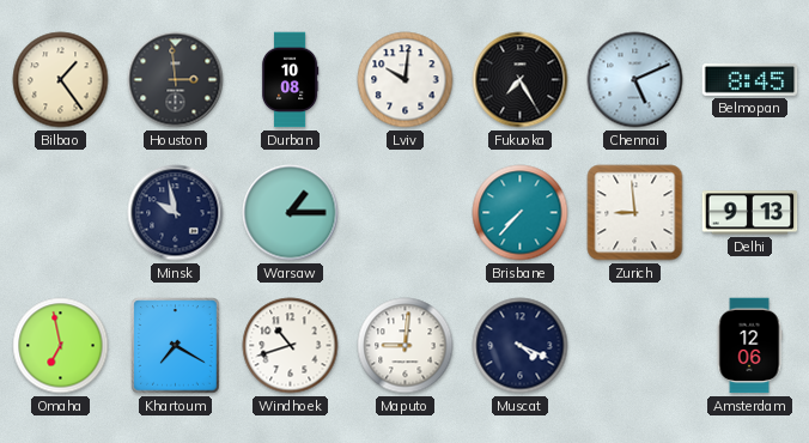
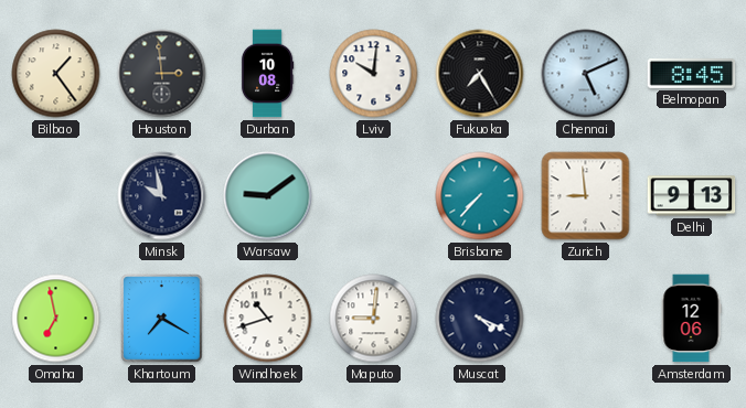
Warsaw: 1:15 -> 9:09
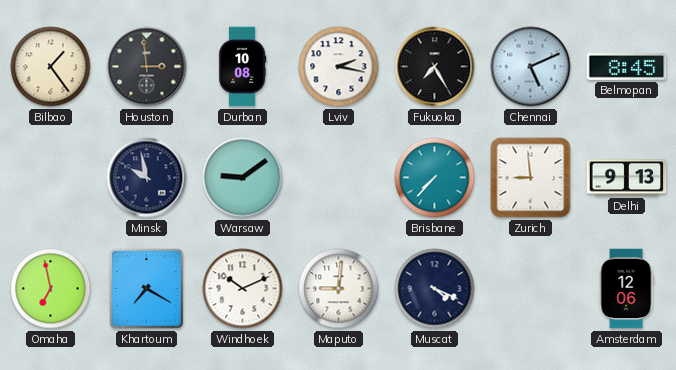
Lviv: 10:01 -> 2:17
Windhoek: 10:42 -> 10:11
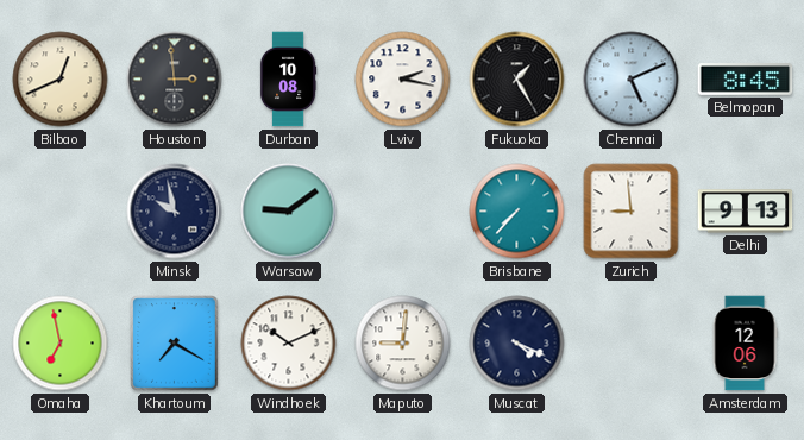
Bilbao: 1:24 -> 12:41
Fukuoka: 7:25 -> 1:25
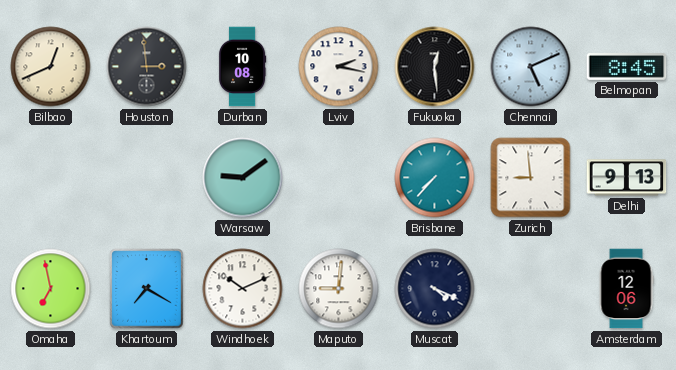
Fukuoka: 1:25 -> 12:29
Minsk: 9:58 -> none
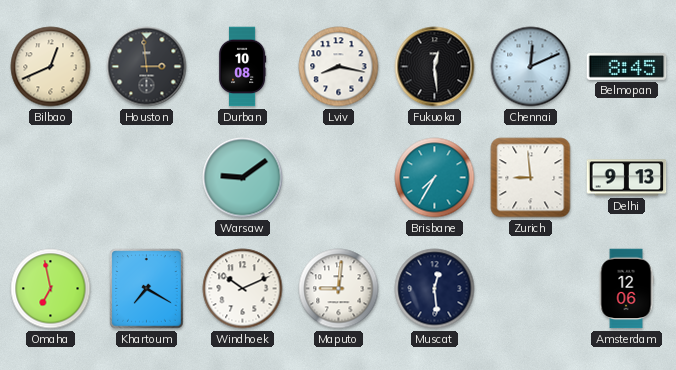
Lviv: 2:17 -> 8:17
Chennai: 5:11 -> 12:11
Brisbane: 7:37 -> 7:35
Muscat: 4:19 -> 12:29
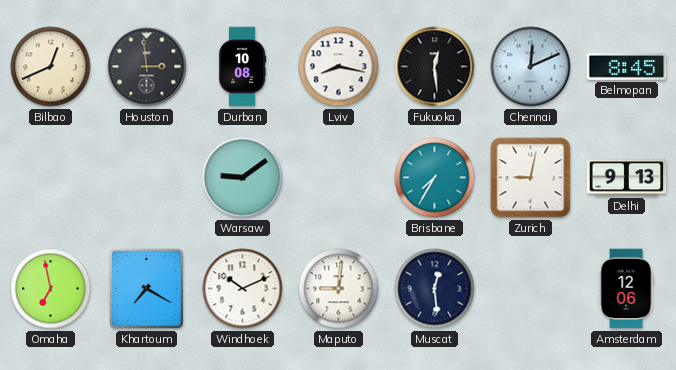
Zurich: 8:59 -> 9:02
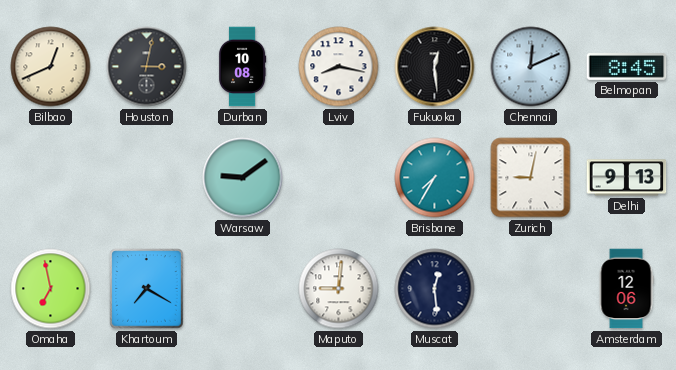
Houston: 2:59 -> 3:02
Windhoek: 10:11 -> none
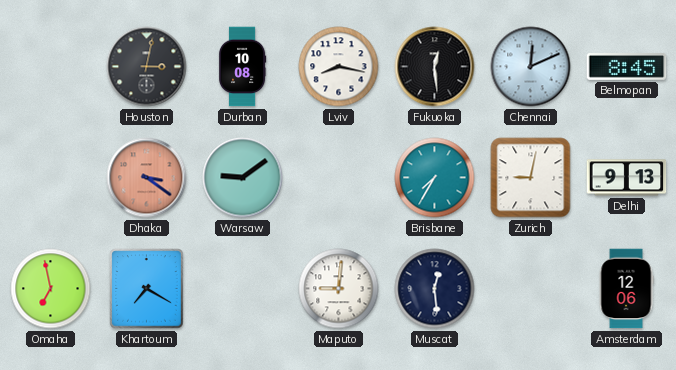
Bilbao: 12:41 -> none
Dhaka: none -> 3:21
